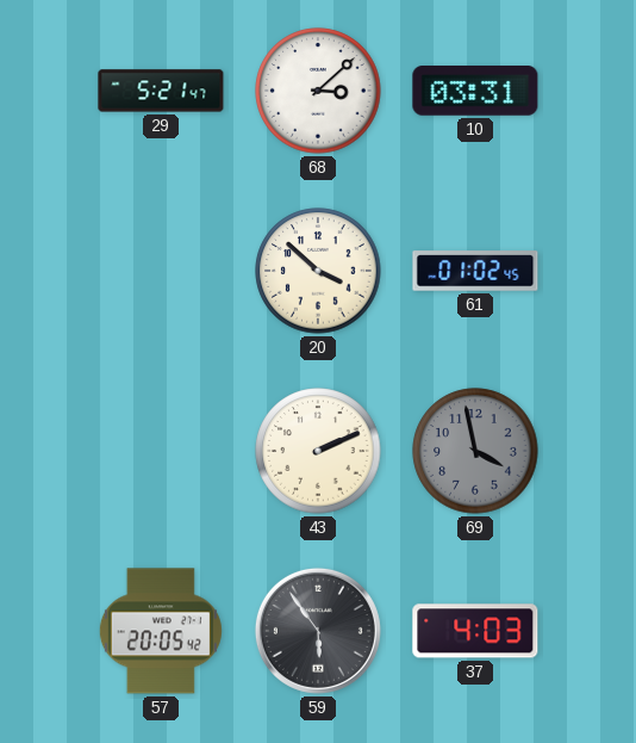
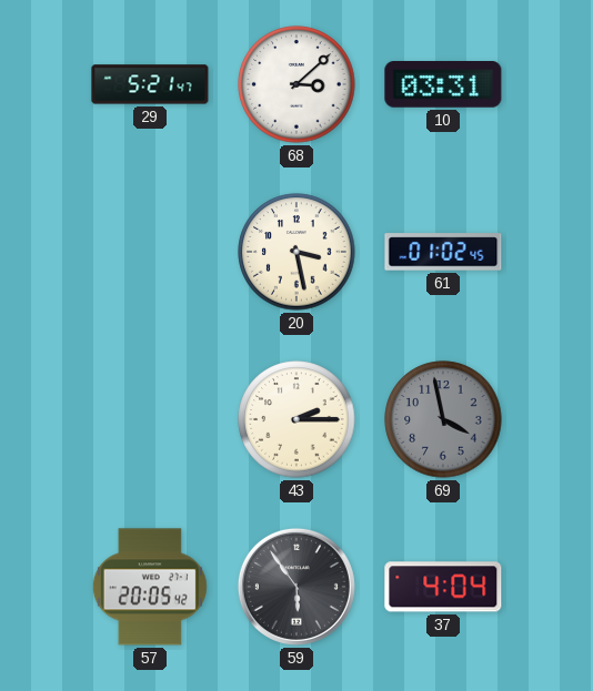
20: 3:52 -> 3:28
43: 2:11 -> 2:15
37: 4:03 -> 4:04
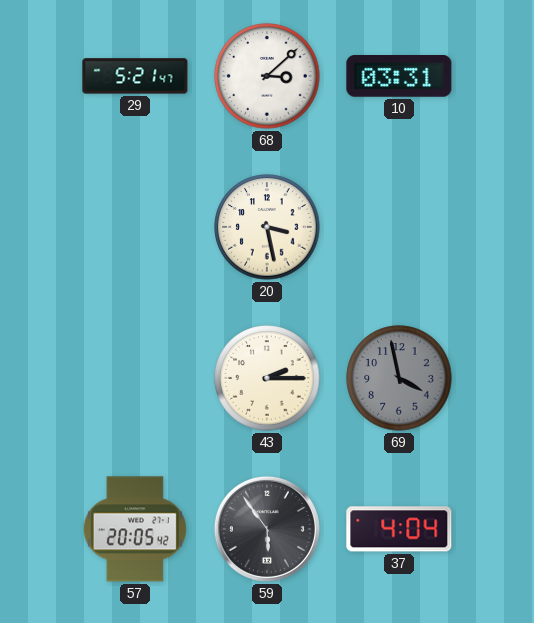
61: 01:02 -> none
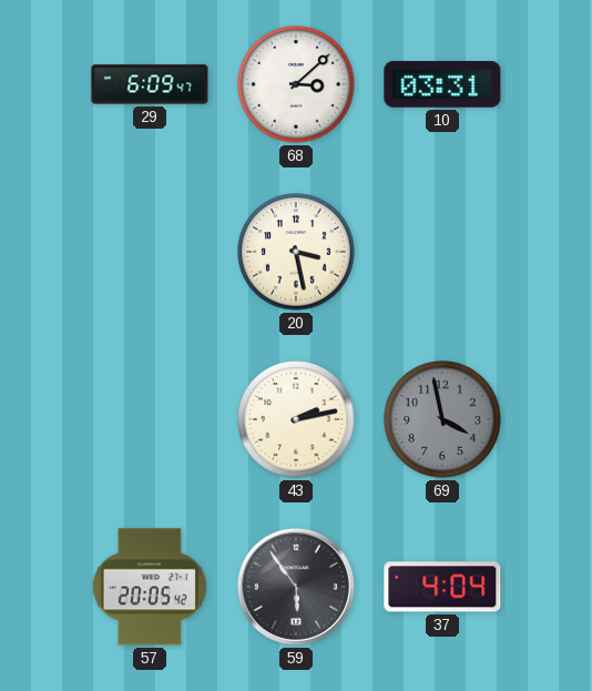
29: 5:21 -> 6:09
43: 2:15 -> 2:13
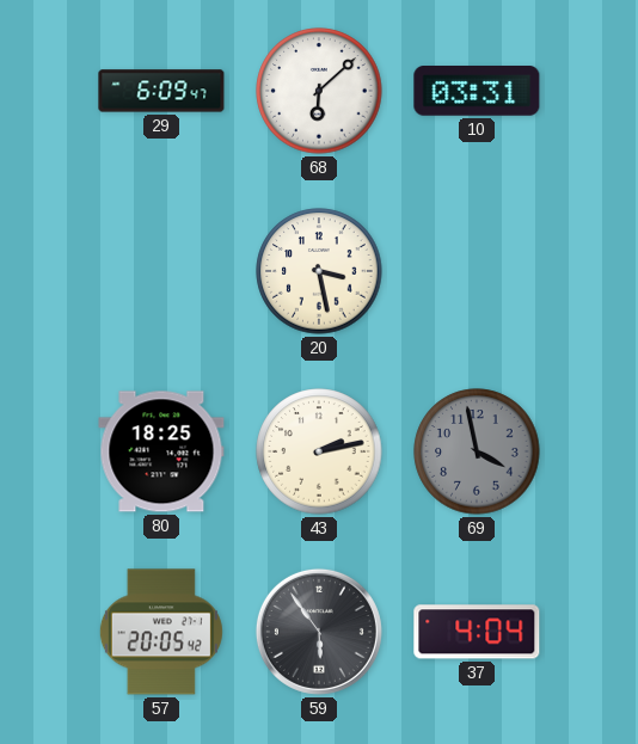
68: 3:08 -> 6:08
80: none -> 18:25
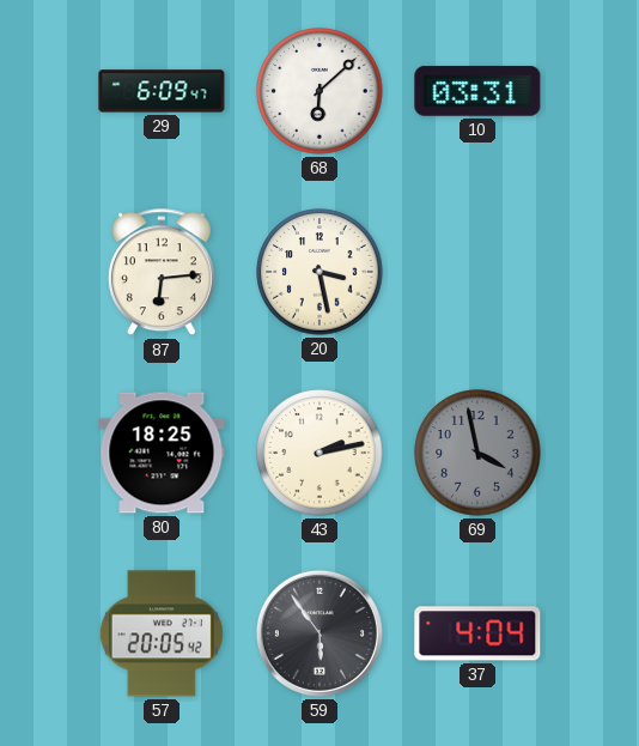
87: none -> 6:14
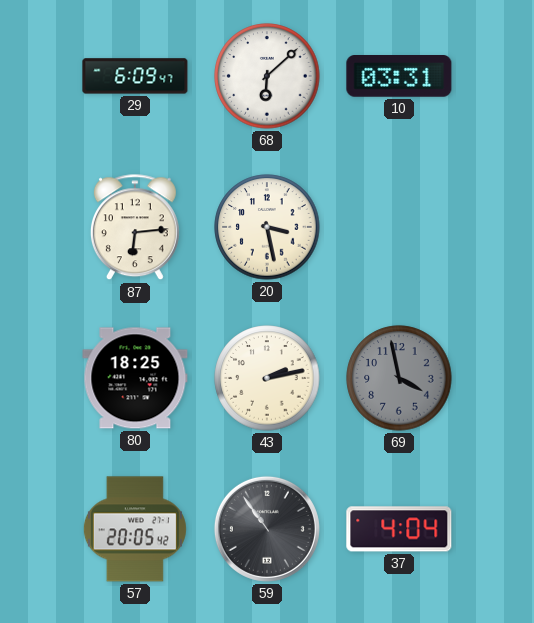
59: 5:54 -> 10:54
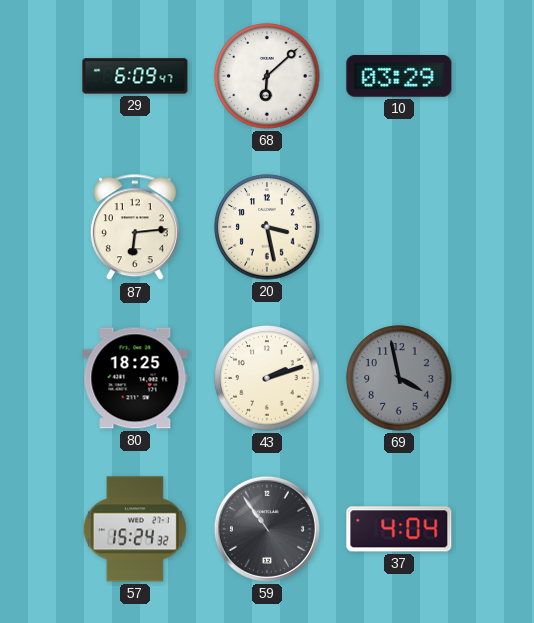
10: 03:31 -> 03:29
43: 2:13 -> 2:12
57: 20:05 -> 15:24
